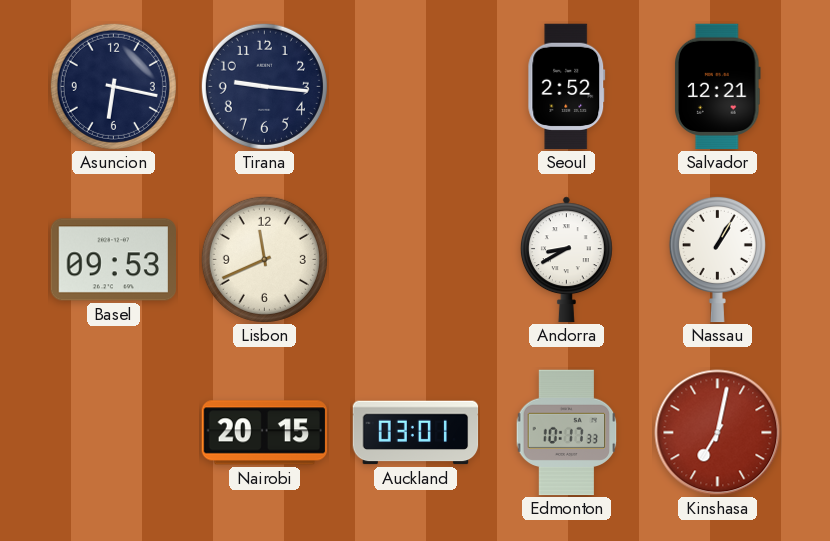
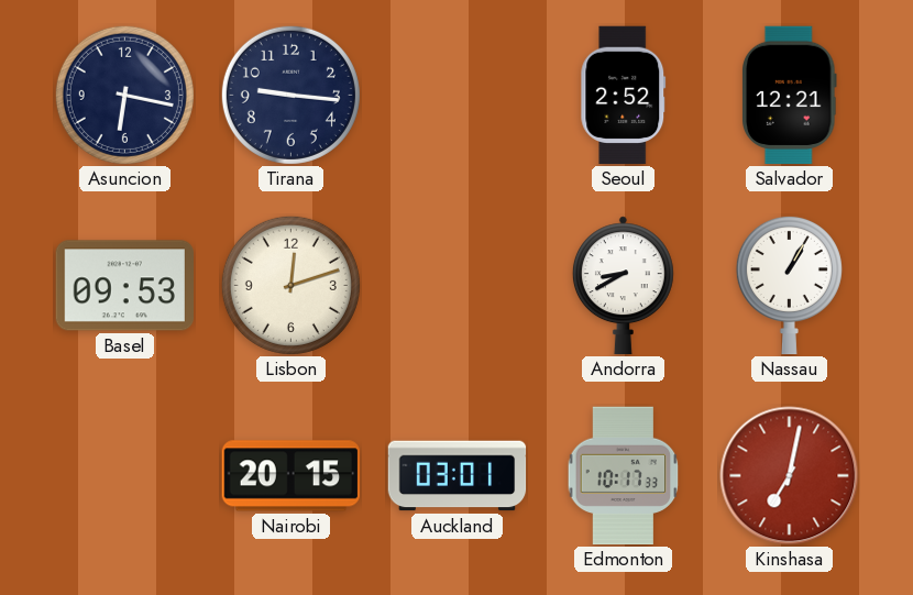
Lisbon: 11:41 -> 12:12
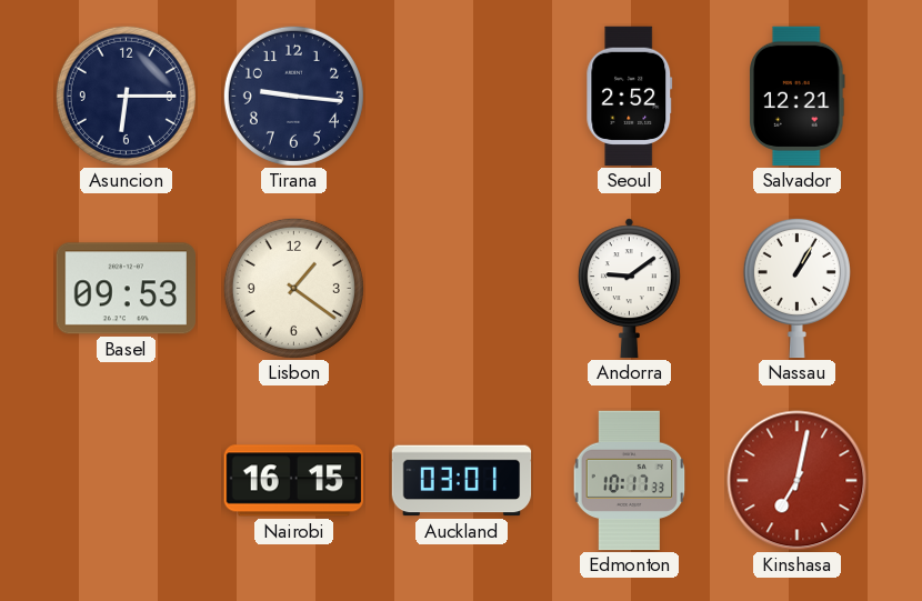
Asuncion: 6:17 -> 6:15
Lisbon: 12:12 -> 1:21
Andorra: 8:40 -> 9:09
Nairobi: 20:15 -> 16:15
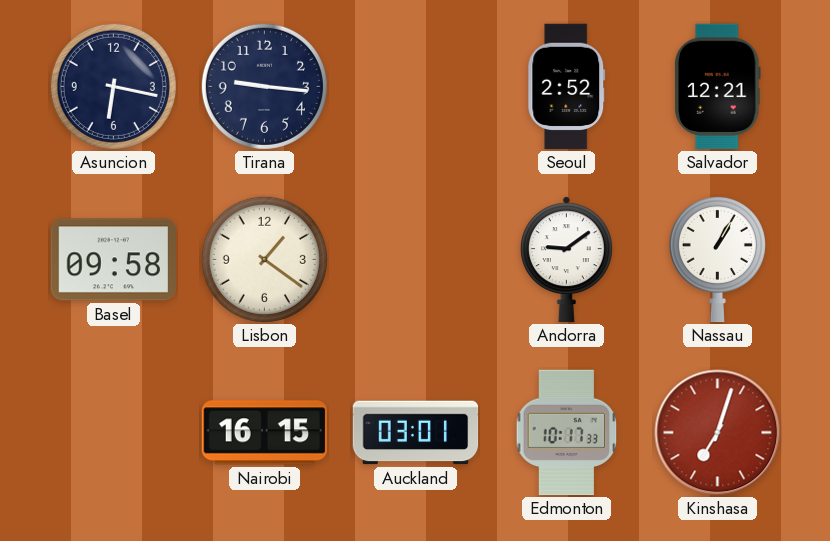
Asuncion: 6:15 -> 6:17
Basel: 09:53 -> 09:58
Kinshasa: 7:02 -> 7:03
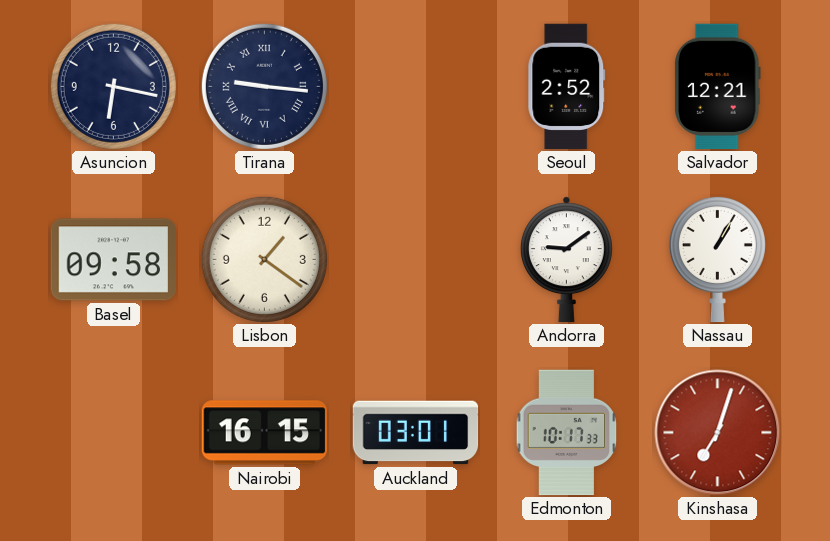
Tirana numerals: Arabic -> Roman
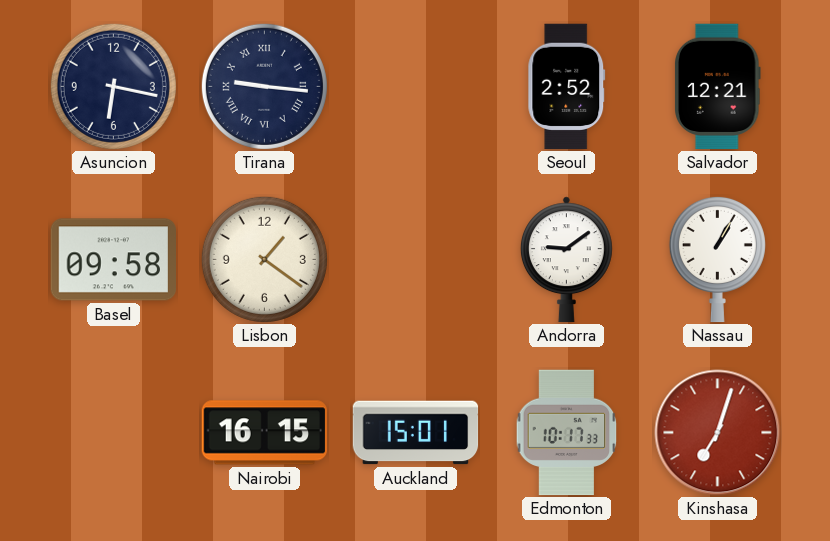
Auckland: 03:01 -> 15:01
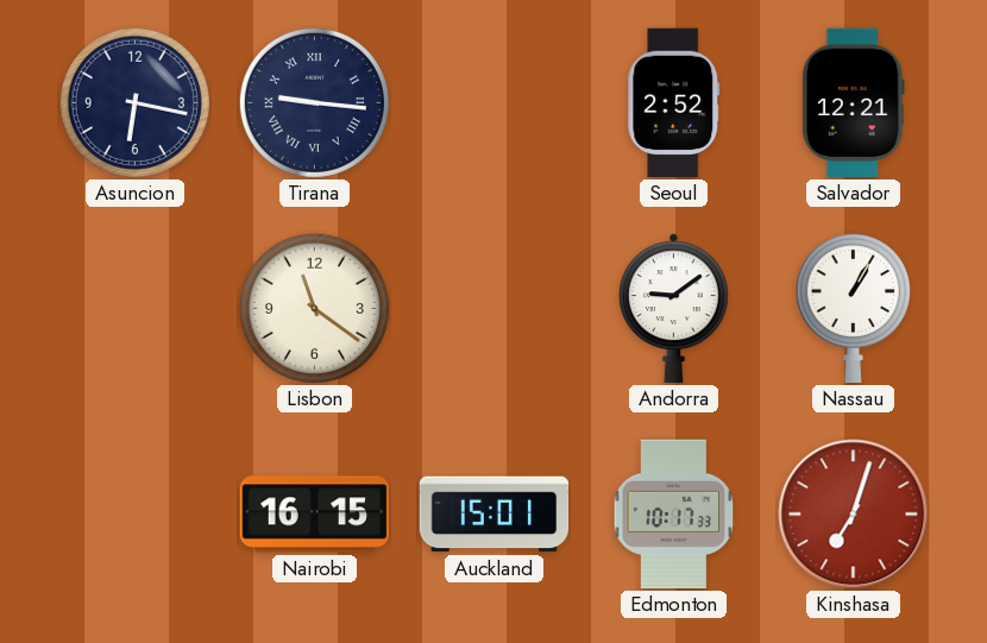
Basel: 09:58 -> none
Lisbon: 1:21 -> 11:21
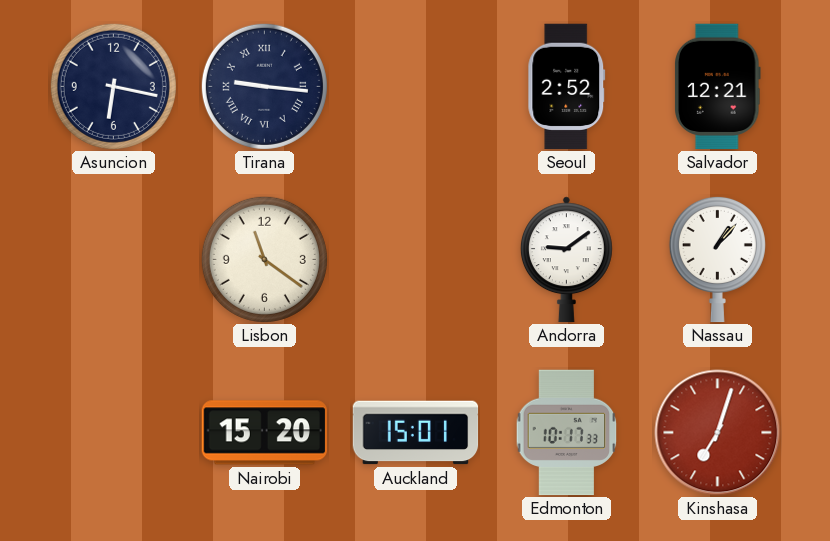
Nassau: 1:05 -> 1:07
Nairobi: 16:15 -> 15:20
